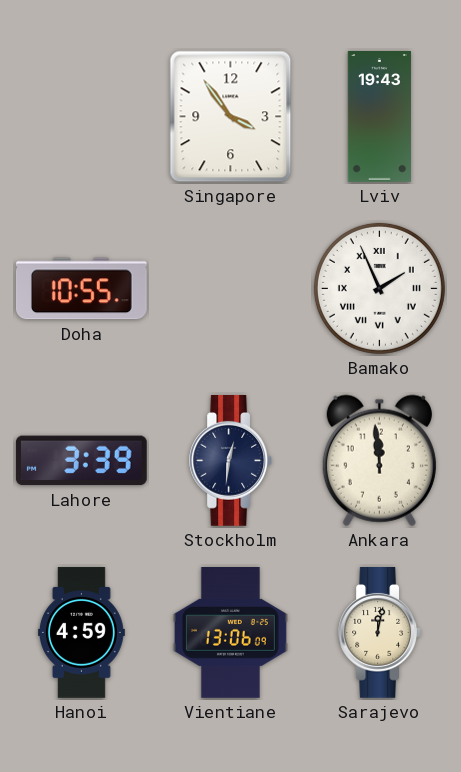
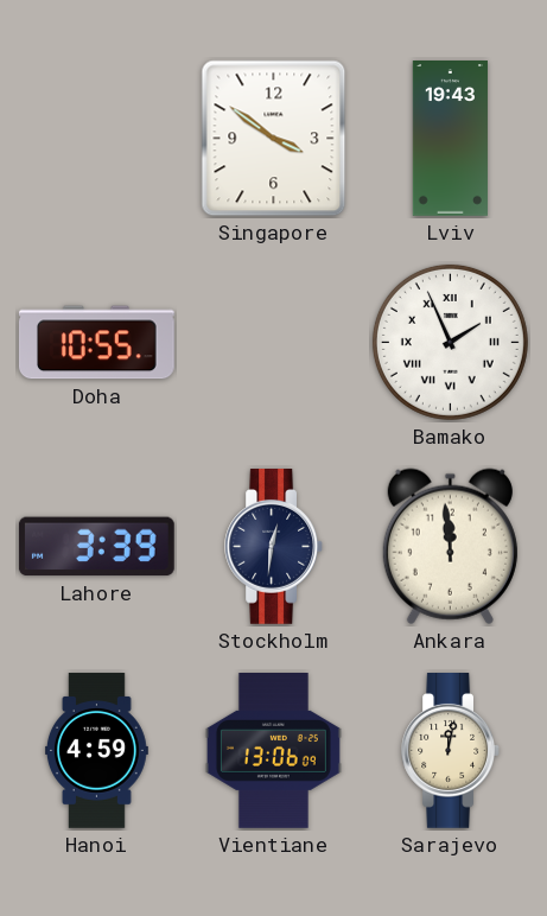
Singapore: 3:54 -> 3:51
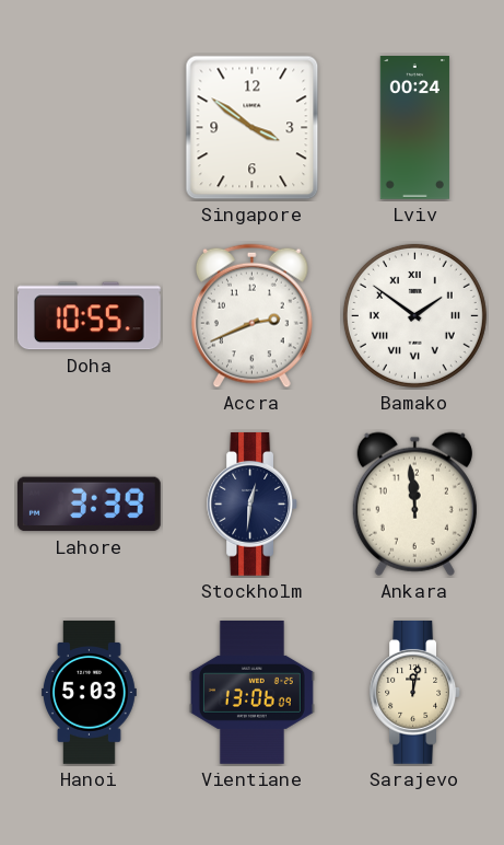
Lviv: 19:43 -> 00:24
Accra: none -> 2:41
Bamako: 1:56 -> 1:51
Hanoi: 4:59 -> 5:03
